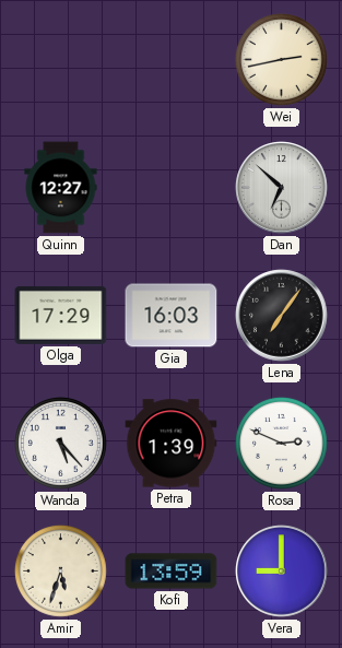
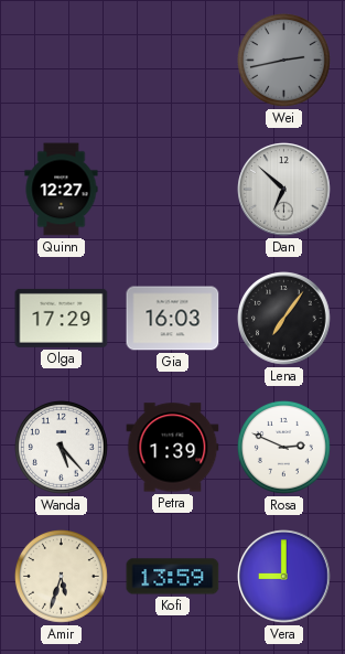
Wei dial: cream -> grey
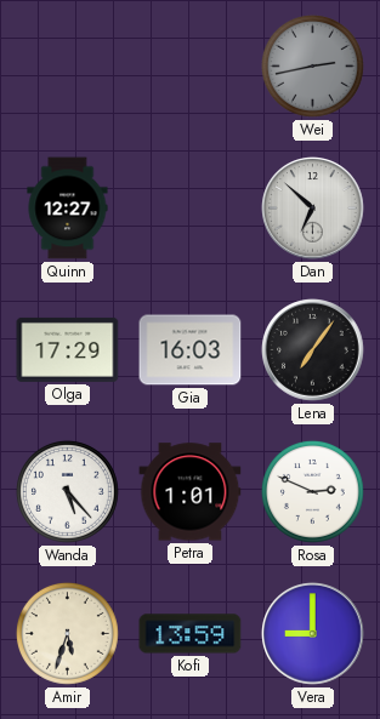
Petra: 1:39 -> 1:01
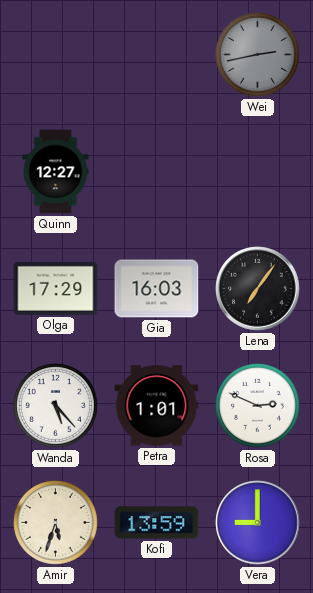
Dan: 6:52 -> none
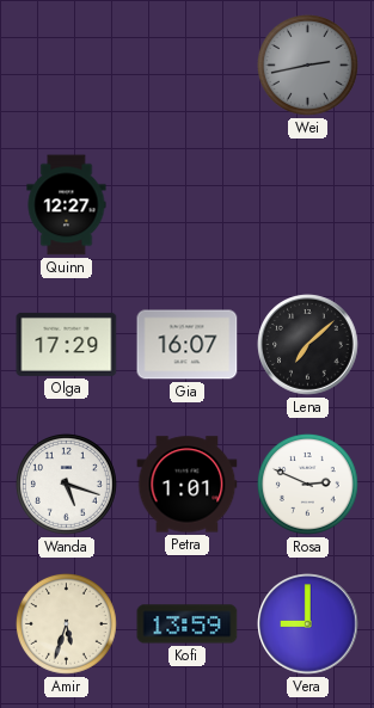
Gia: 16:03 -> 16:07
Lena: 7:06 -> 7:08
Wanda: 5:23 -> 5:18
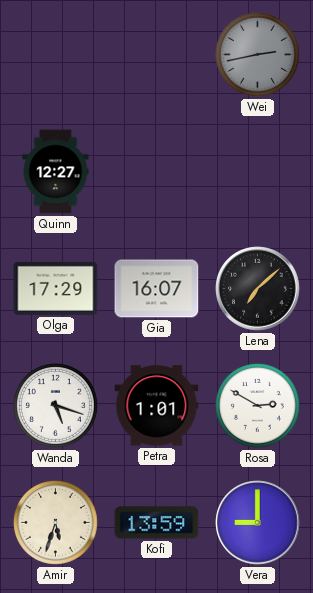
Rosa: 2:49 -> 2:50
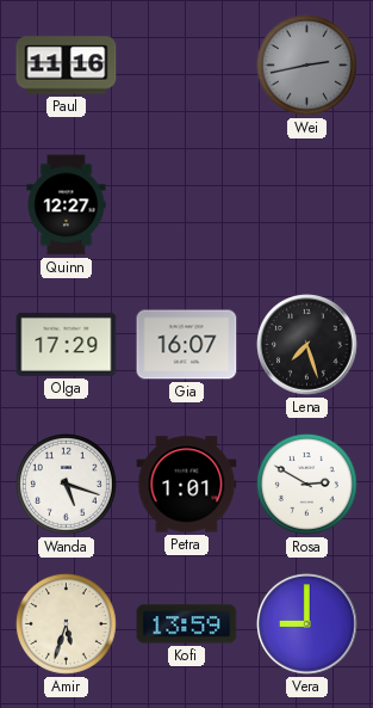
Paul: none -> 11:16
Lena: 7:08 -> 7:27
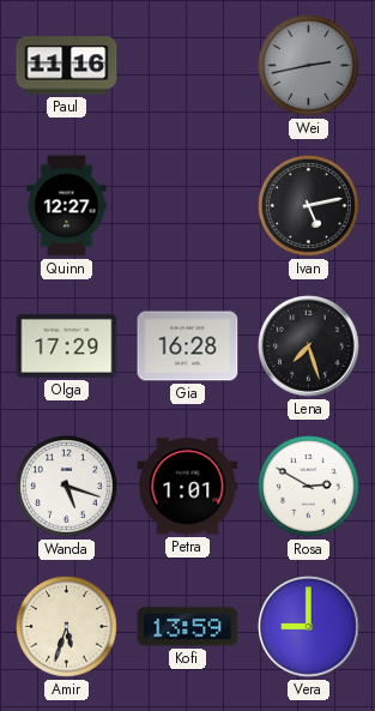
Ivan: none -> 5:13
Gia: 16:07 -> 16:28
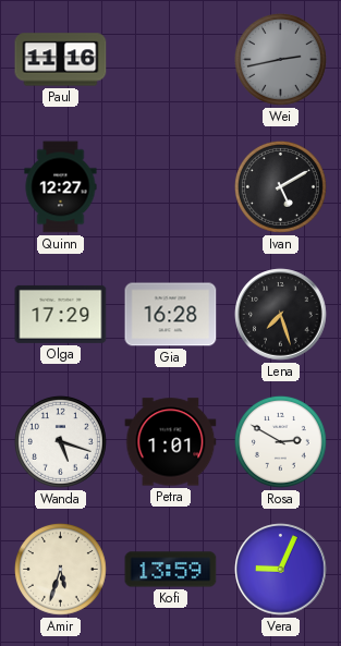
Ivan: 5:13 -> 5:10
Vera: 9:00 -> 9:04
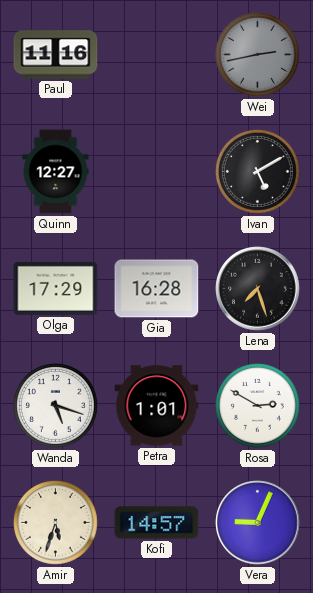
Kofi: 13:59 -> 14:57
